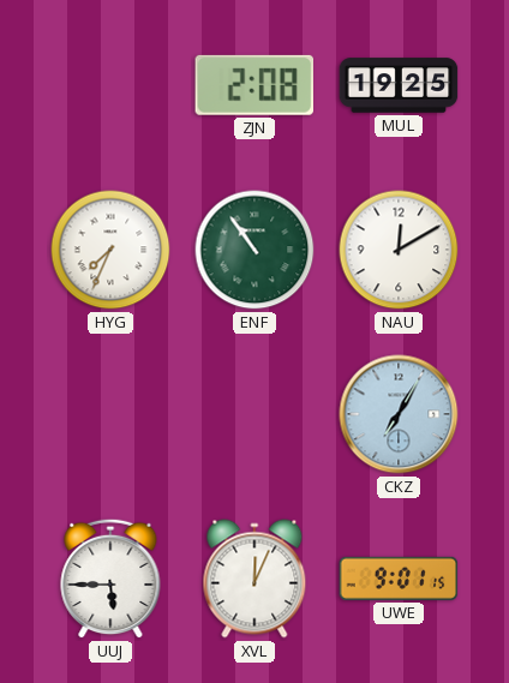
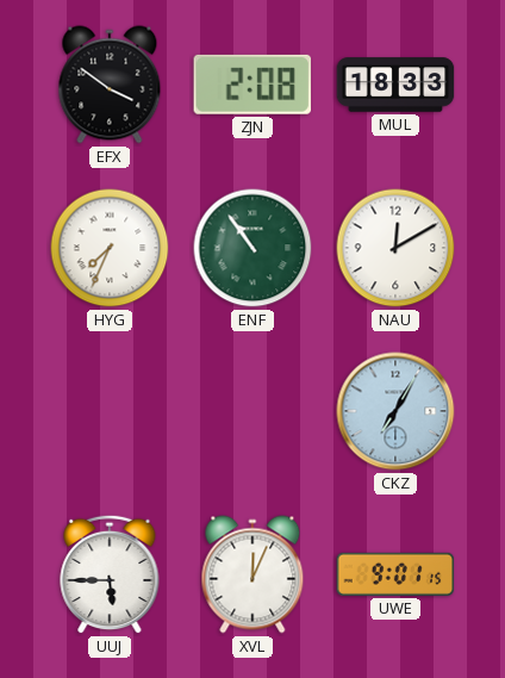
EFX: none -> 3:51
MUL: 19:25 -> 18:33
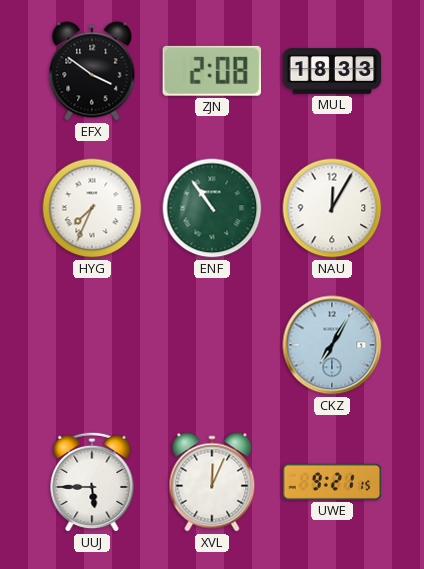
NAU: 12:10 -> 12:05
UWE: 9:01 -> 9:21
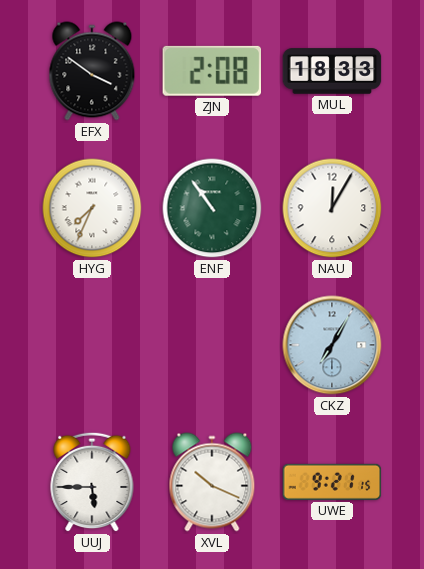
XVL: 12:04 -> 10:19
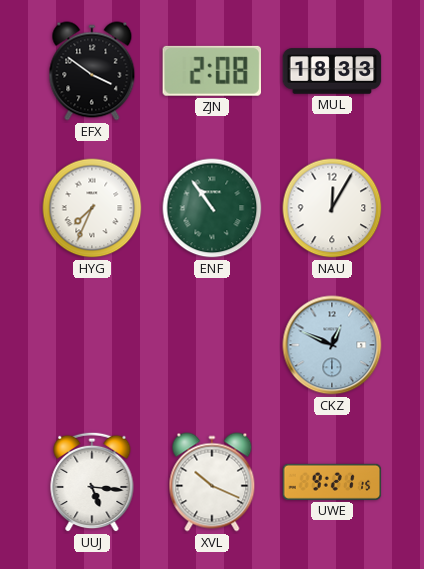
CKZ: 7:05 -> 12:49
UUJ: 5:45 -> 5:16
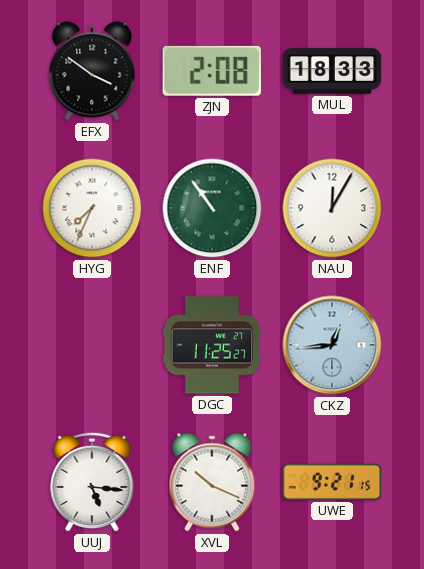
DGC: none -> 11:25
CKZ: 12:49 -> 12:44
